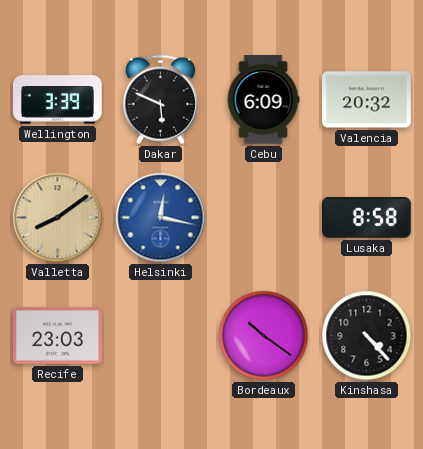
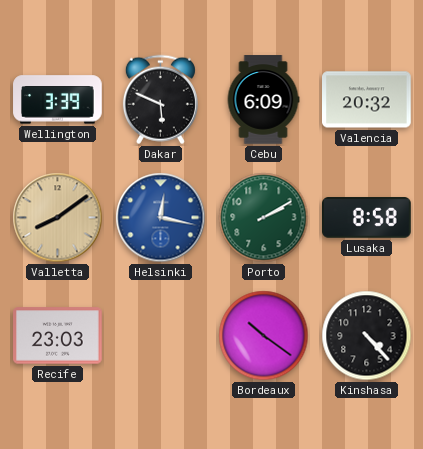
Porto: none -> 2:10
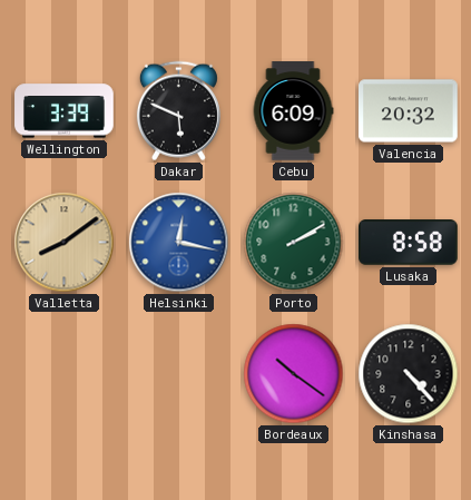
Recife: 23:03 -> none
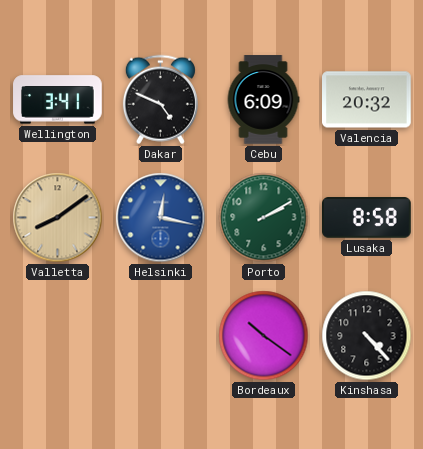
Wellington: 3:39 -> 3:41
Dakar: 5:49 -> 4:49
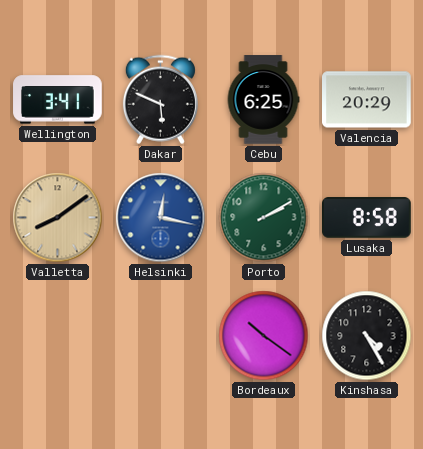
Dakar: 4:49 -> 5:49
Cebu: 6:09 -> 6:25
Valencia: 20:32 -> 20:29
Kinshasa: 4:23 -> 4:25
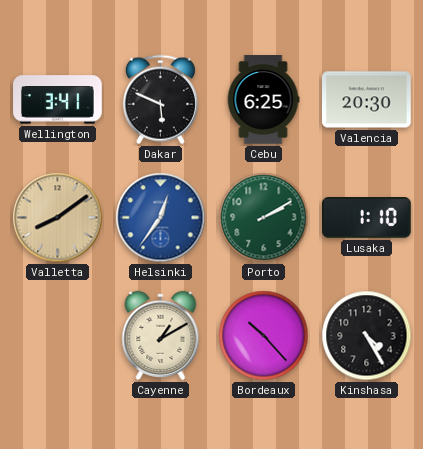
Valencia: 20:29 -> 20:30
Helsinki: 12:17 -> 12:36
Lusaka: 8:58 -> 1:10
Cayenne: none -> 1:10
Bordeaux: 10:21 -> 10:23
